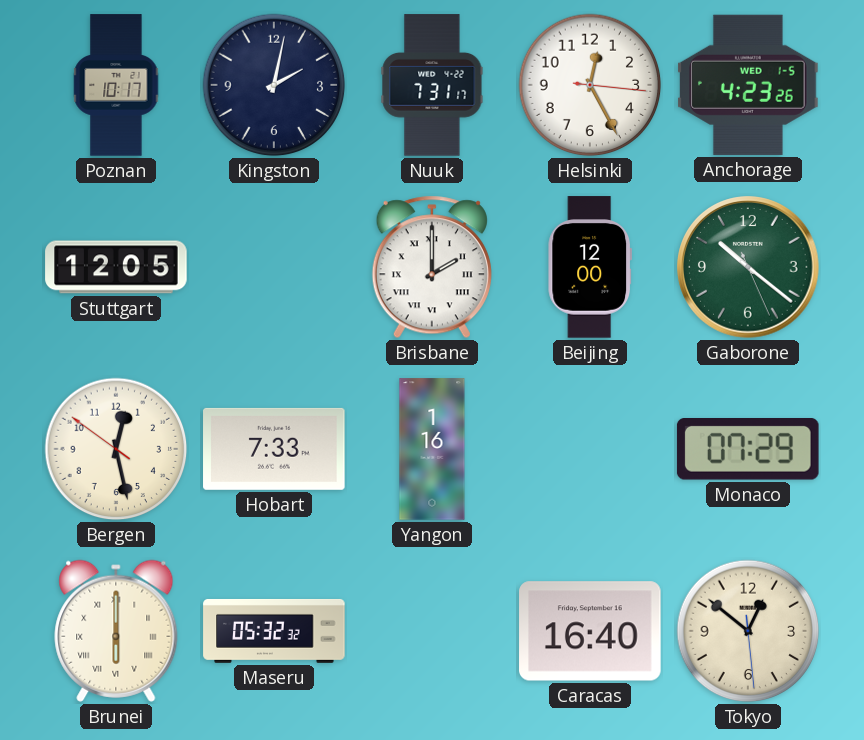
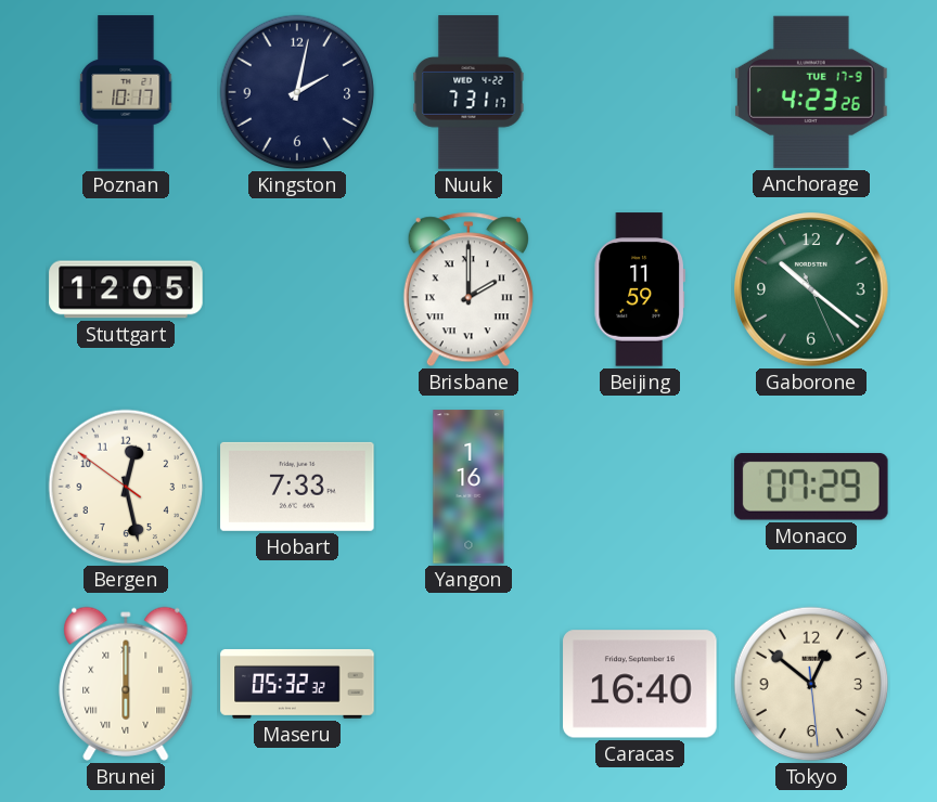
Helsinki: 12:25 -> none
Anchorage date: WED 1-5 -> TUE 17-9
Beijing: 12:00 -> 11:59
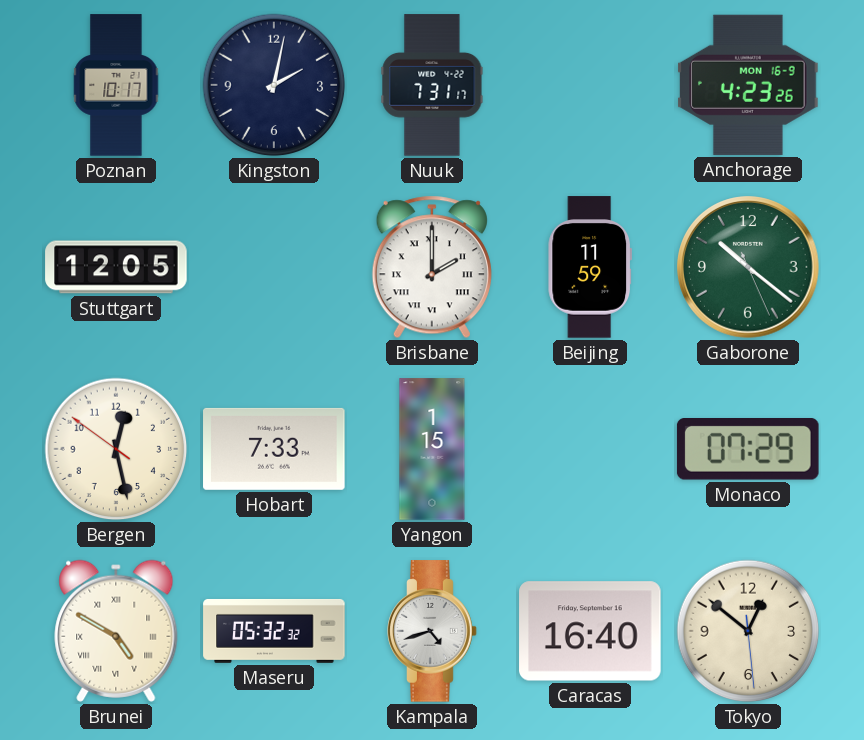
Anchorage date: TUE 17-9 -> MON 16-9
Yangon: 1:16 -> 1:15
Brunei: 6:00 -> 4:50
Kampala: none -> 4:42
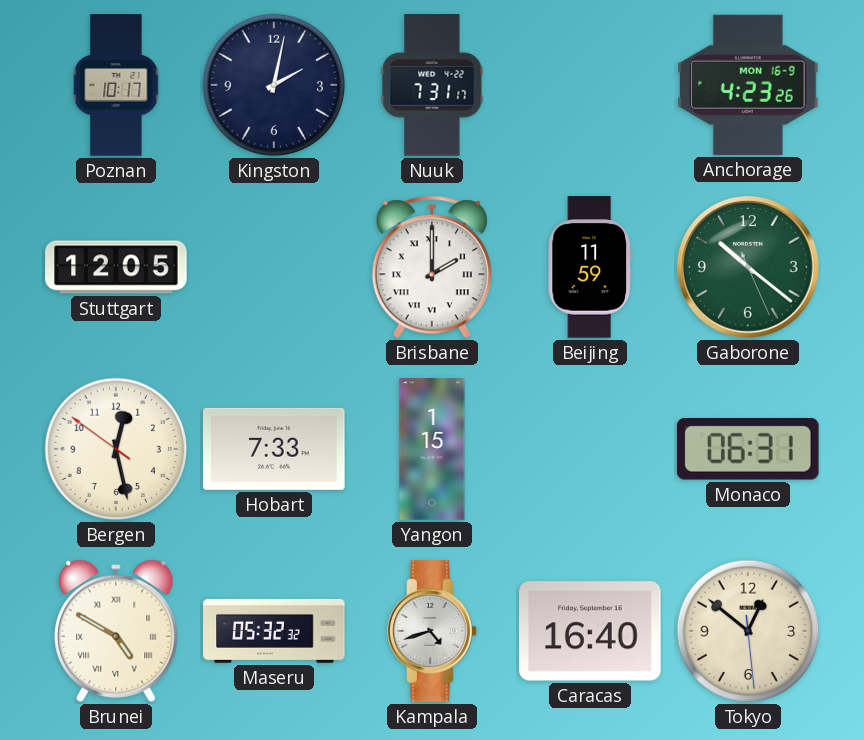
Monaco: 07:29 -> 06:31
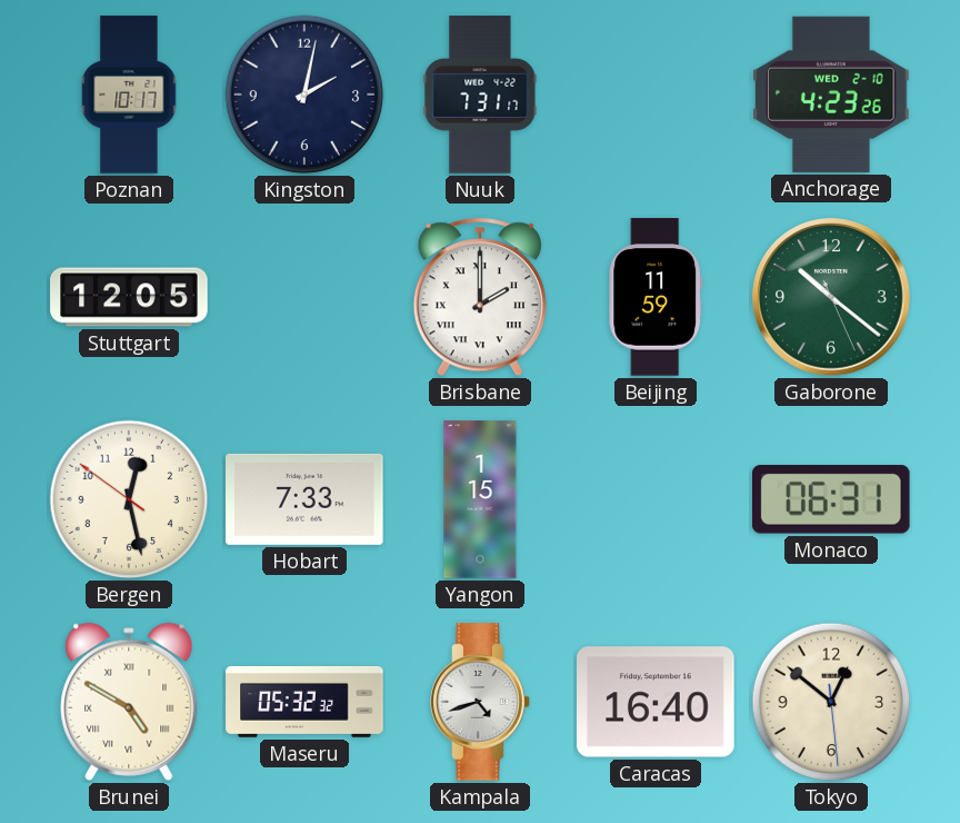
Anchorage date: MON 16-9 -> WED 2-10
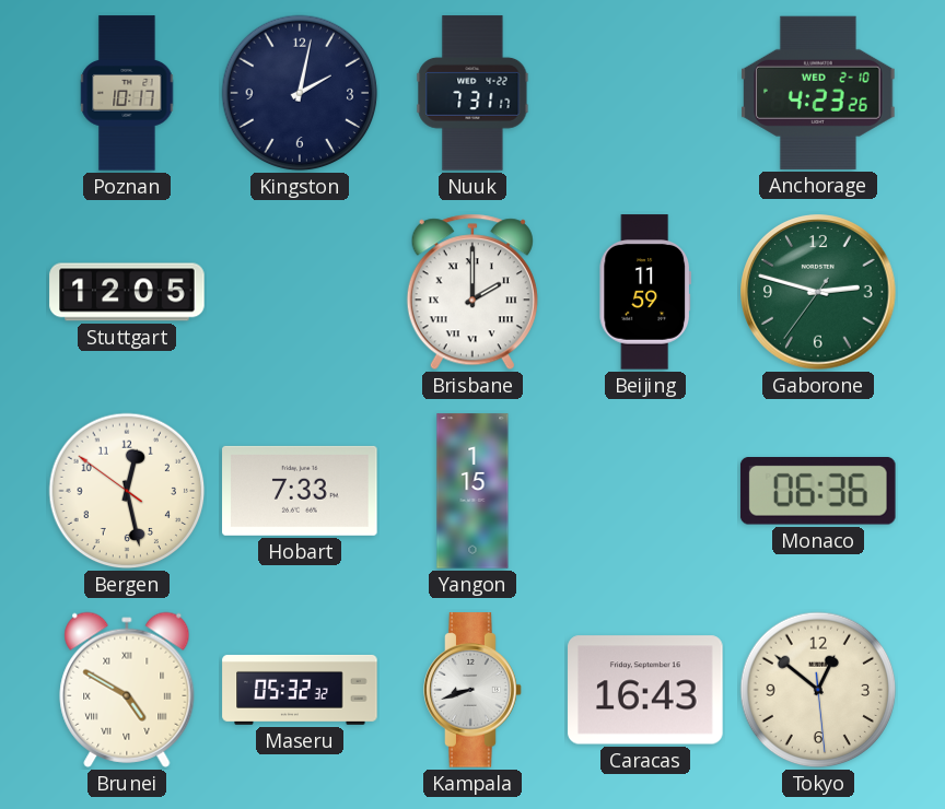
Gaborone: 10:21 -> 2:47
Monaco: 06:31 -> 06:36
Kampala: 4:42 -> 8:42
Caracas: 16:40 -> 16:43
